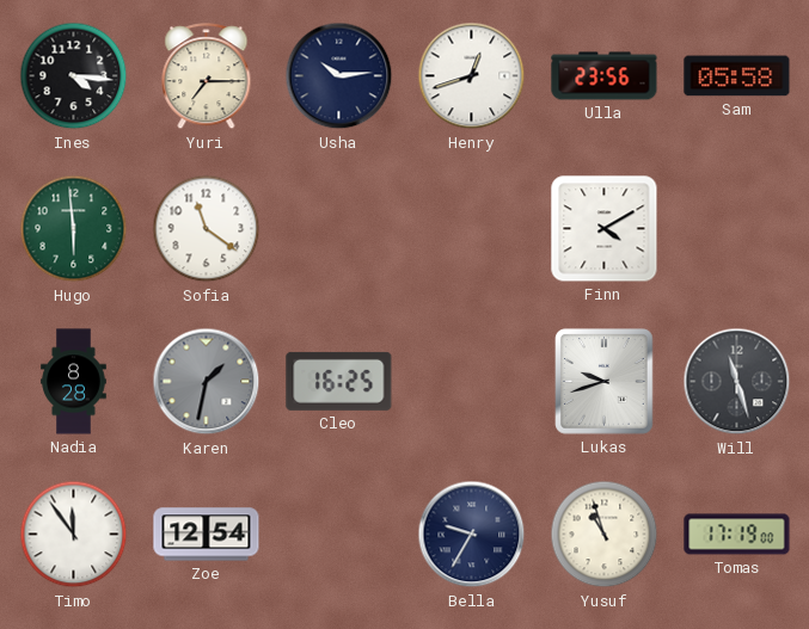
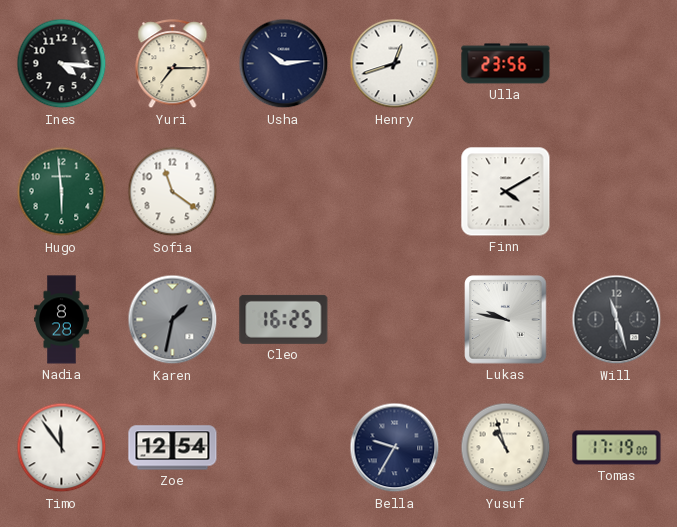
Sam: 05:58 -> none
Lukas: 9:42 -> 9:47
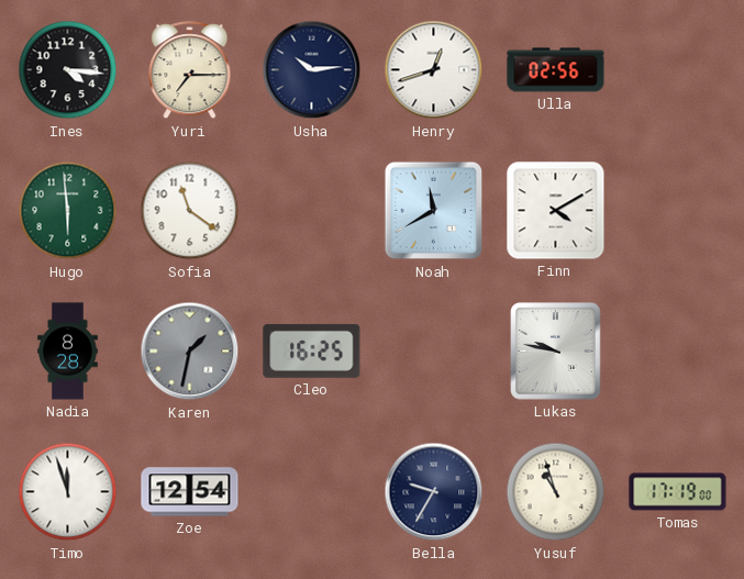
Ulla: 23:56 -> 02:56
Noah: none -> 11:40
Will: 11:27 -> none
Timo: 11:54 -> 11:57
